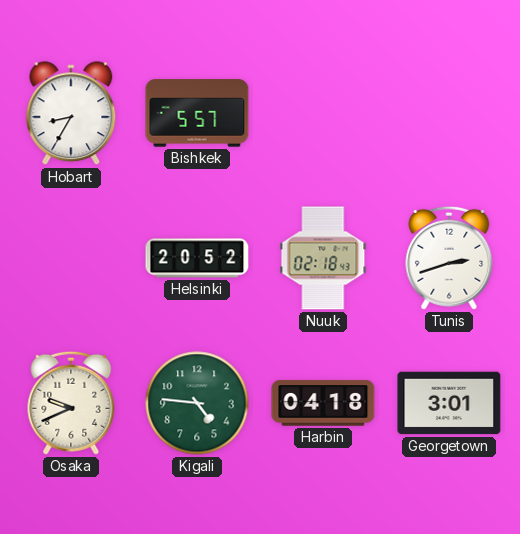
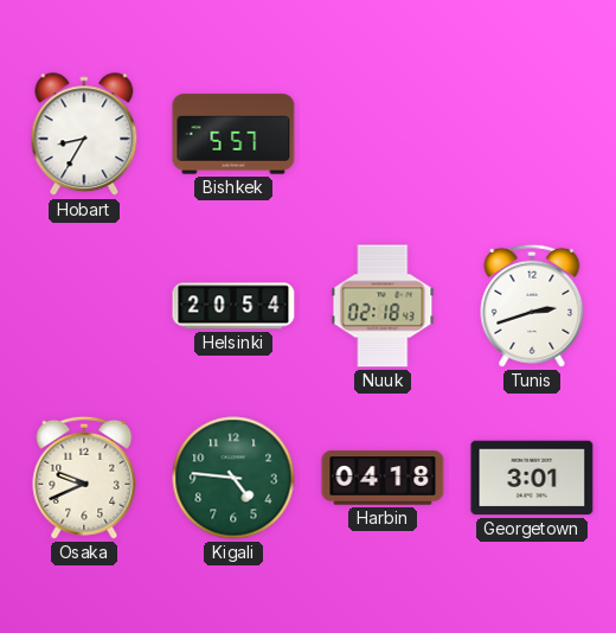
Helsinki: 20:52 -> 20:54
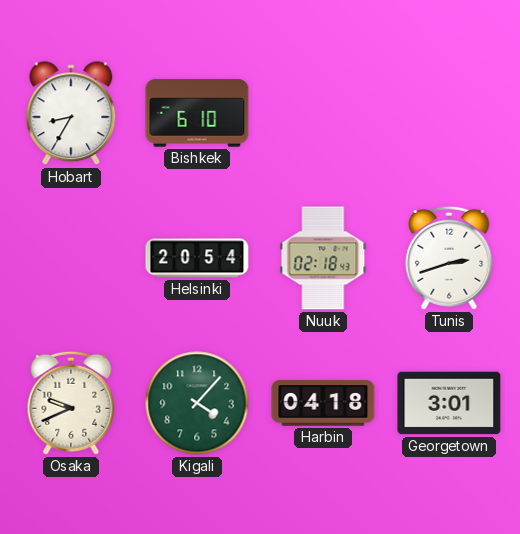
Bishkek: 5:57 -> 6:10
Kigali: 4:46 -> 4:07
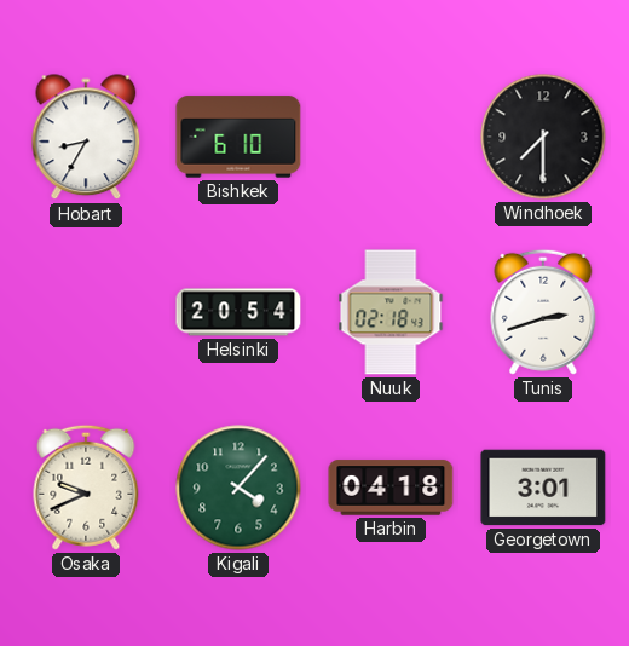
Windhoek: none -> 7:30
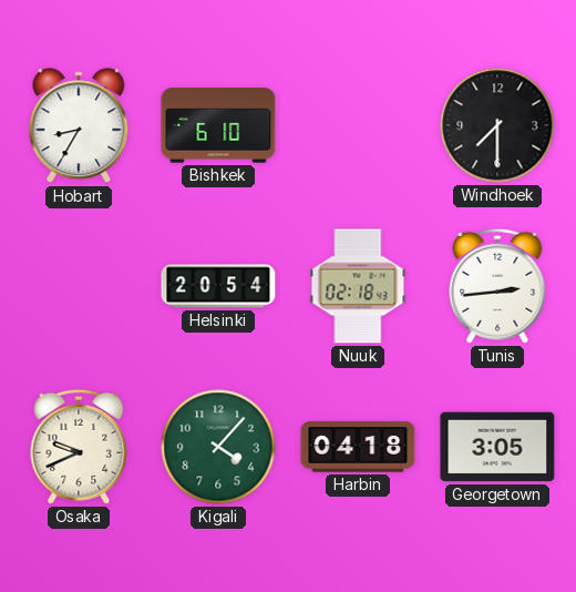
Tunis: 2:42 -> 2:44
Georgetown: 3:01 -> 3:05
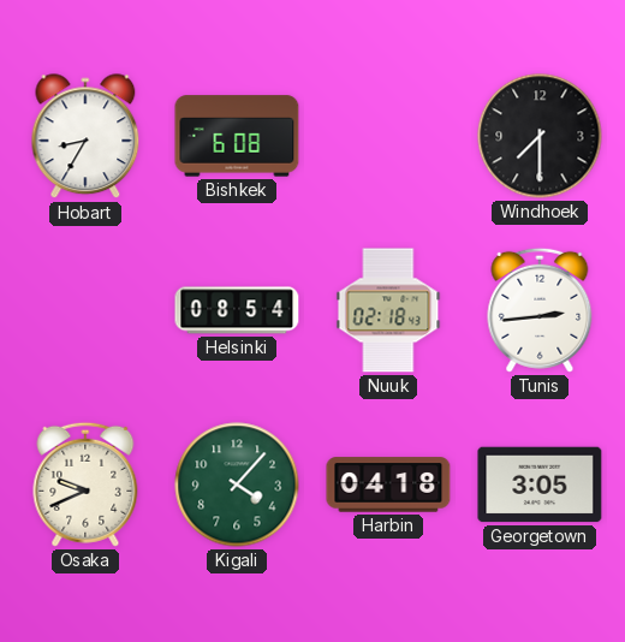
Bishkek: 6:10 -> 6:08
Helsinki: 20:54 -> 08:54
